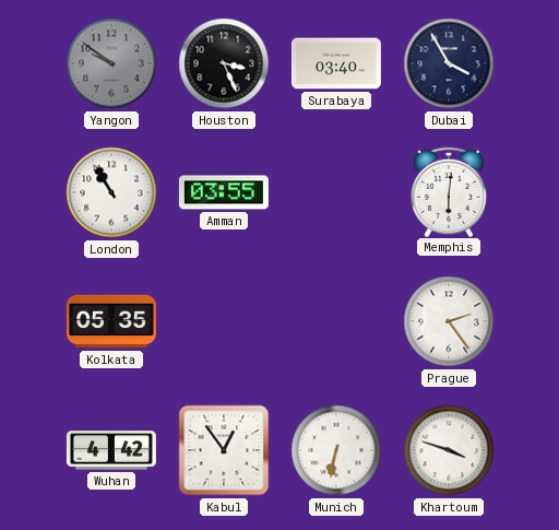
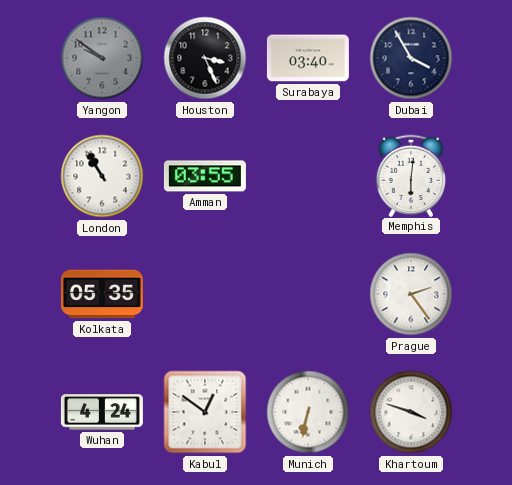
Wuhan: 4:42 -> 4:24
Kabul: 12:54 -> 12:51
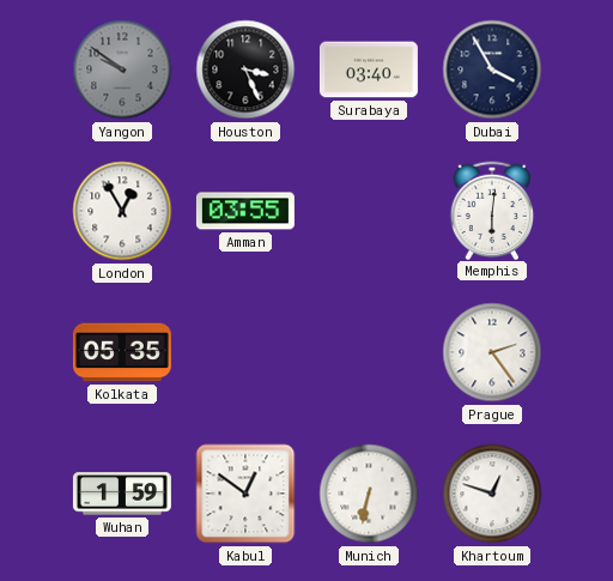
London: 10:55 -> 12:55
Wuhan: 4:24 -> 1:59
Khartoum: 3:48 -> 12:48
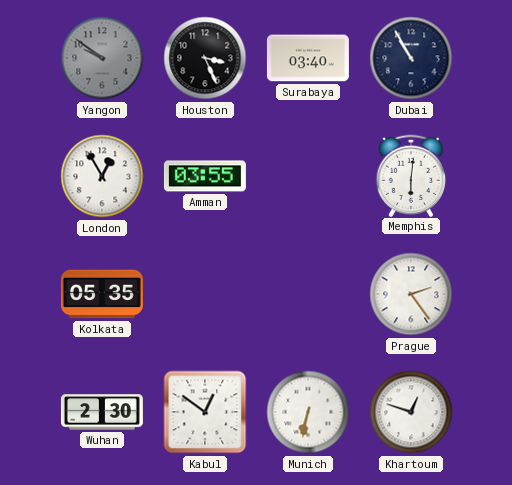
Dubai: 3:55 -> 10:55
Wuhan: 1:59 -> 2:30
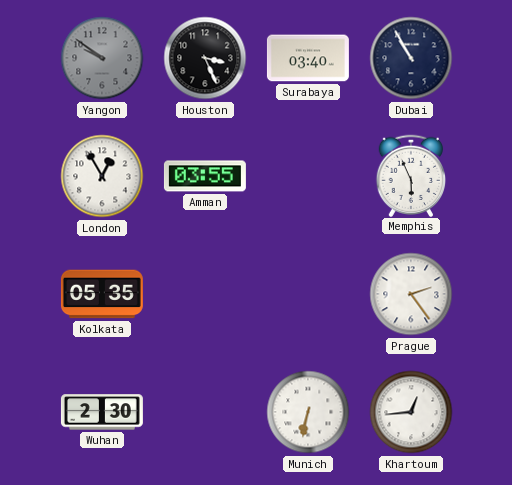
Memphis: 6:01 -> 5:56
Kabul: 12:51 -> none
Khartoum: 12:48 -> 12:44
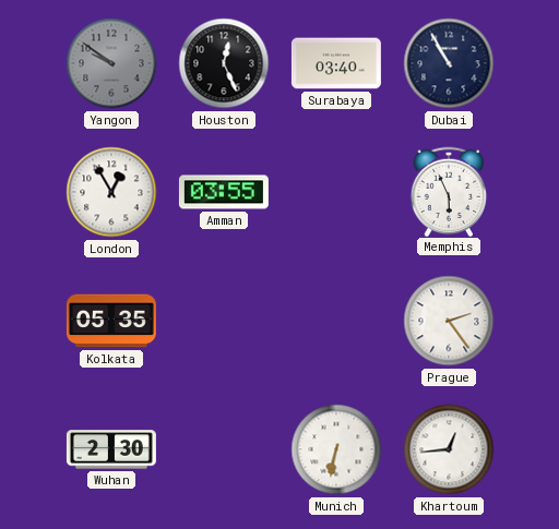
Houston: 3:26 -> 12:26
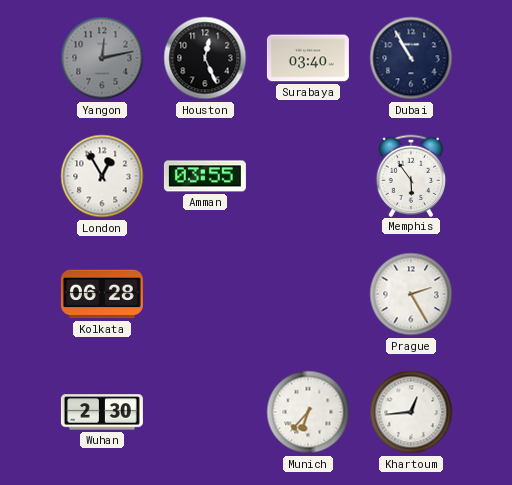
Yangon: 9:51 -> 12:13
Memphis: 5:56 -> 5:54
Kolkata: 05:35 -> 06:28
Prague: 2:24 -> 2:25
Munich: 6:32 -> 6:37
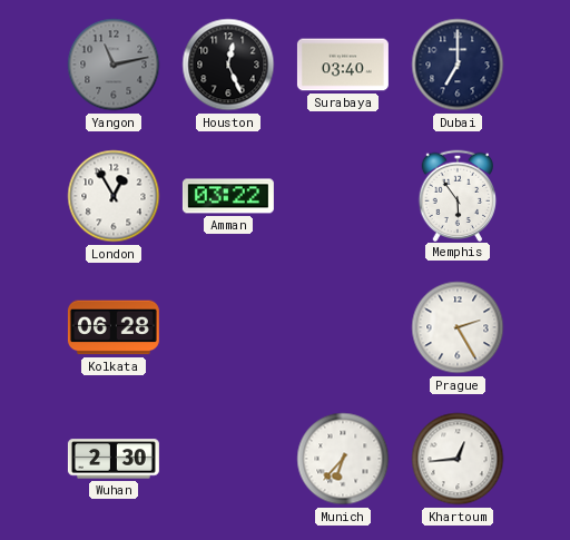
Yangon: 12:13 -> 11:13
Dubai: 10:55 -> 7:00
Amman: 03:55 -> 03:22
